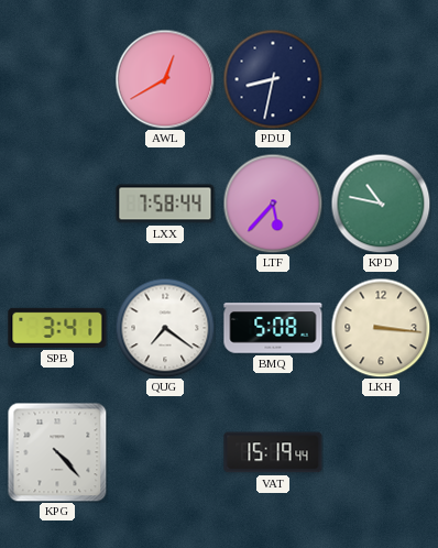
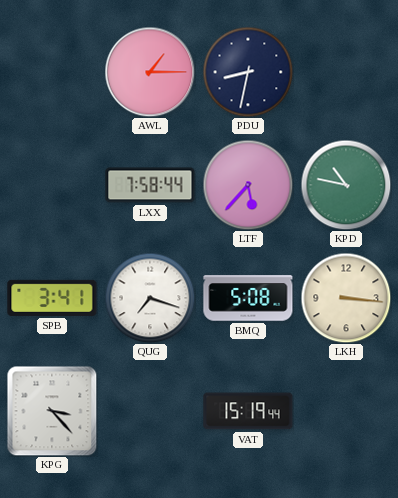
AWL: 12:40 -> 1:15
QUG: 7:21 -> 7:18
KPG: 4:23 -> 3:23
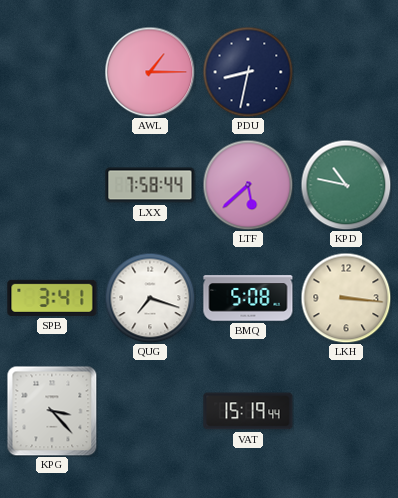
LTF: 5:37 -> 5:38
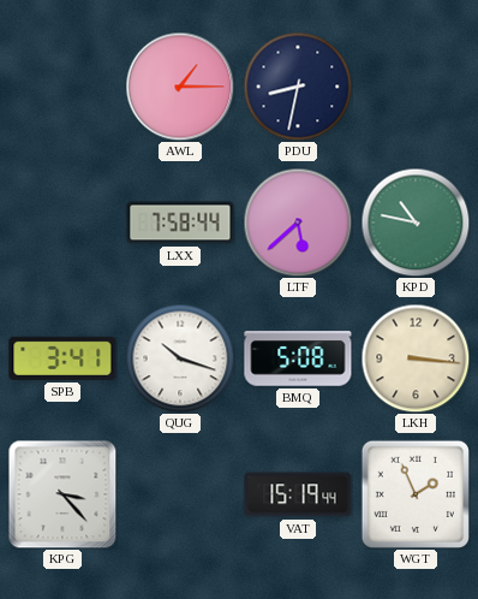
QUG: 7:18 -> 10:18
WGT: none -> 1:56
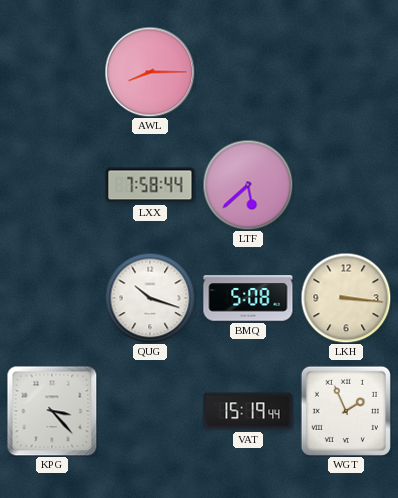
AWL: 1:15 -> 8:15
PDU: 8:32 -> none
KPD: 10:47 -> none
SPB: 3:41 -> none
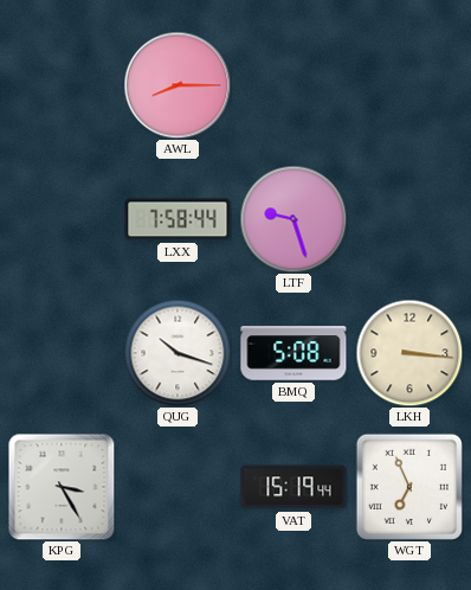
LTF: 5:38 -> 9:27
KPG: 3:23 -> 3:25
WGT: 1:56 -> 6:56
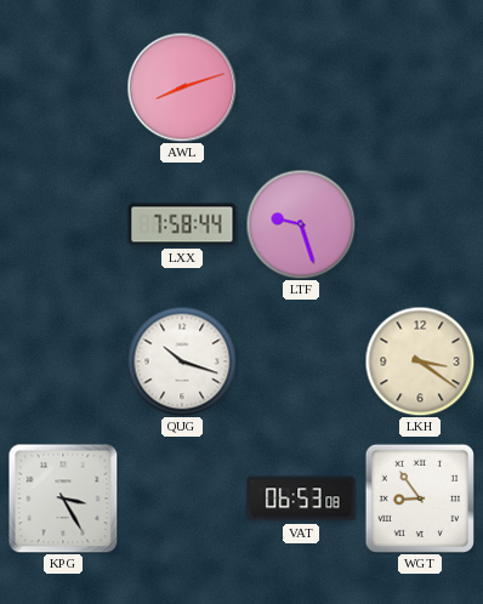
AWL: 8:15 -> 8:12
BMQ: 5:08 -> none
LKH: 3:16 -> 3:21
VAT: 15:19 -> 06:53
WGT: 6:56 -> 8:54
